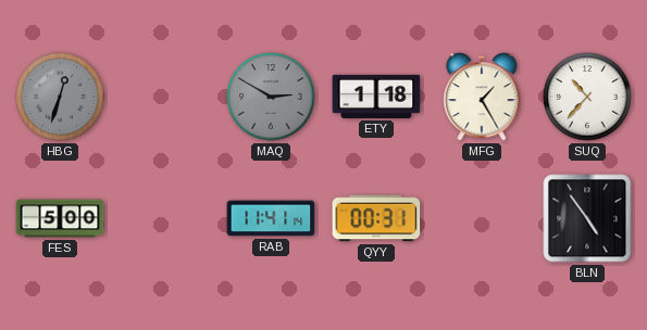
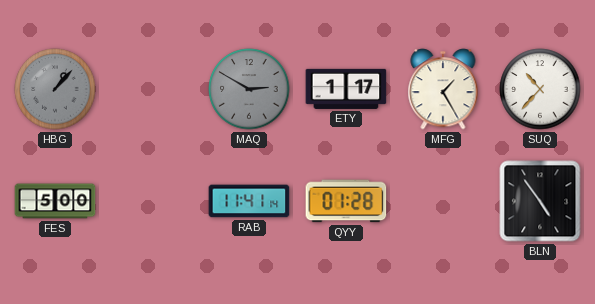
HBG: 12:33 -> 1:07
ETY: 1:18 -> 1:17
QYY: 00:31 -> 01:28
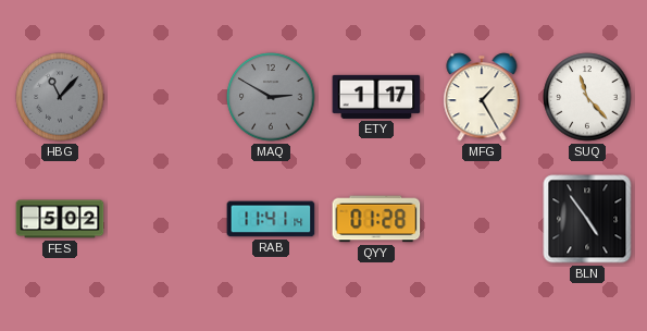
HBG: 1:07 -> 11:07
SUQ: 10:37 -> 11:23
FES: 5:00 -> 5:02
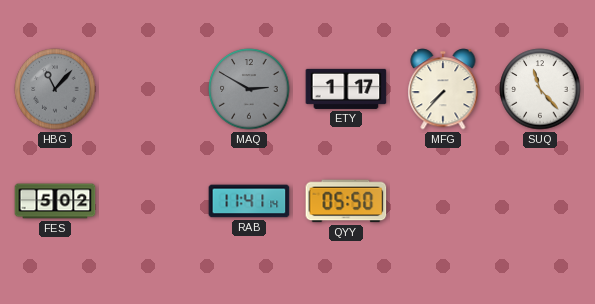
MFG: 1:25 -> 7:37
QYY: 01:28 -> 05:50
BLN: 4:54 -> none
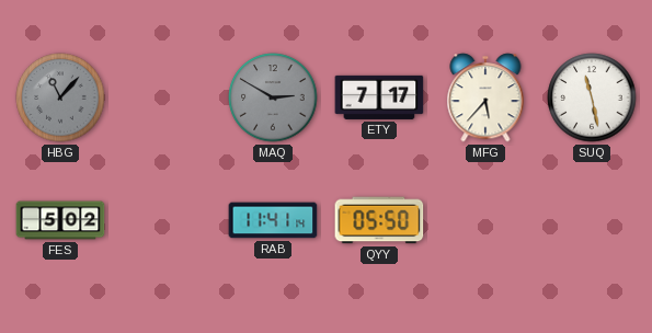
ETY: 1:17 -> 7:17
MFG: 7:37 -> 5:37
SUQ: 11:23 -> 11:28
